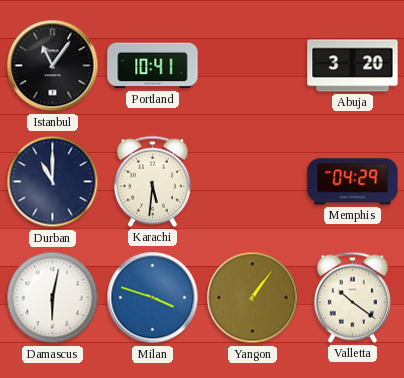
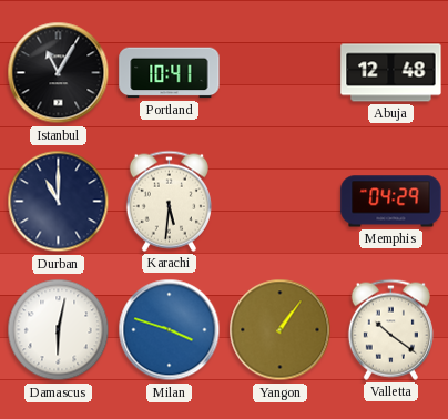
Istanbul: 11:06 -> 11:05
Abuja: 3:20 -> 12:48
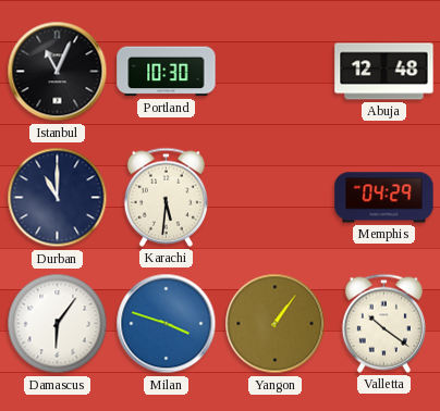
Istanbul: 11:05 -> 11:04
Portland: 10:41 -> 10:30
Damascus: 6:02 -> 6:06
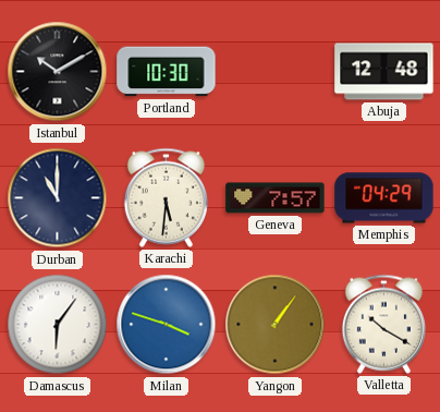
Istanbul: 11:04 -> 10:10
Geneva: none -> 7:57
Valletta: 10:21 -> 10:20
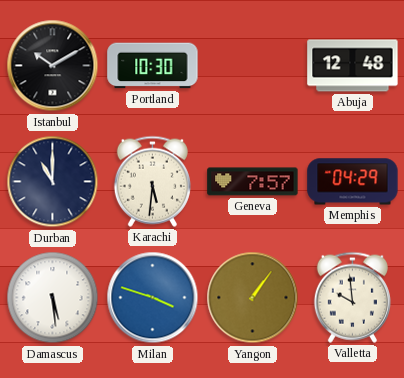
Damascus: 6:06 -> 5:29
Valletta: 10:20 -> 9:59
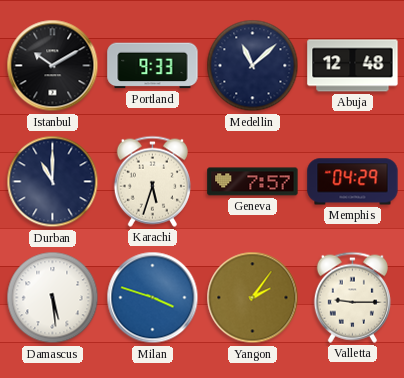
Portland: 10:30 -> 9:33
Medellin: none -> 11:08
Karachi: 5:31 -> 5:33
Yangon: 1:06 -> 2:06
Valletta: 9:59 -> 9:15
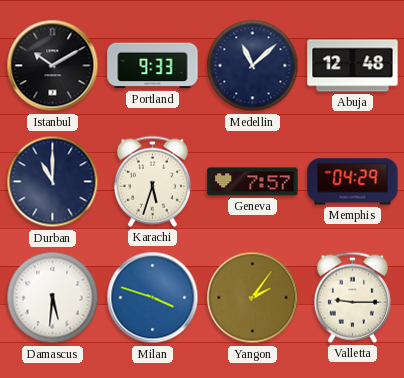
Damascus: 5:29 -> 5:31
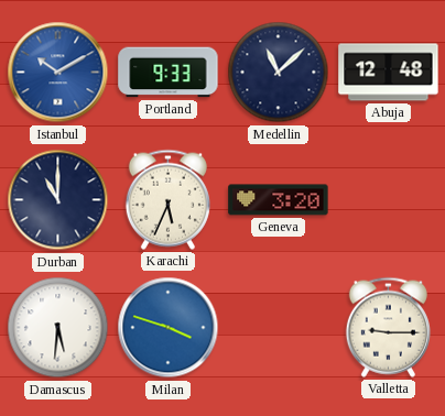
Istanbul dial: black -> blue
Karachi: 5:33 -> 5:34
Geneva: 7:57 -> 3:20
Memphis: 04:29 -> none
Yangon: 2:06 -> none
